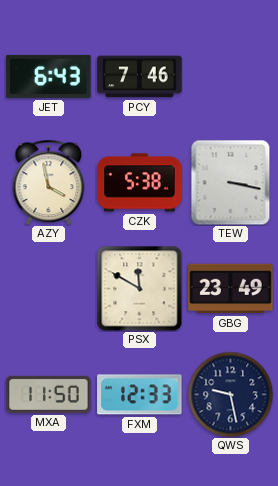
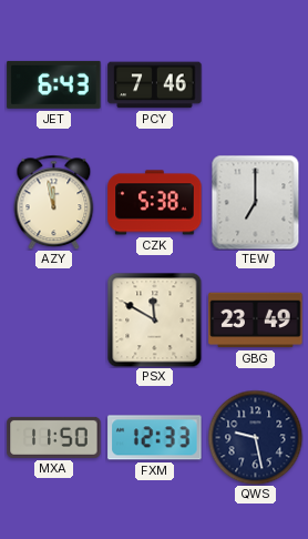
AZY: 3:58 -> 11:58
TEW: 3:17 -> 7:00
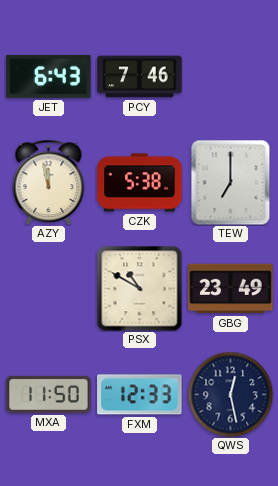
PSX: 11:50 -> 10:50
QWS: 9:28 -> 12:28
